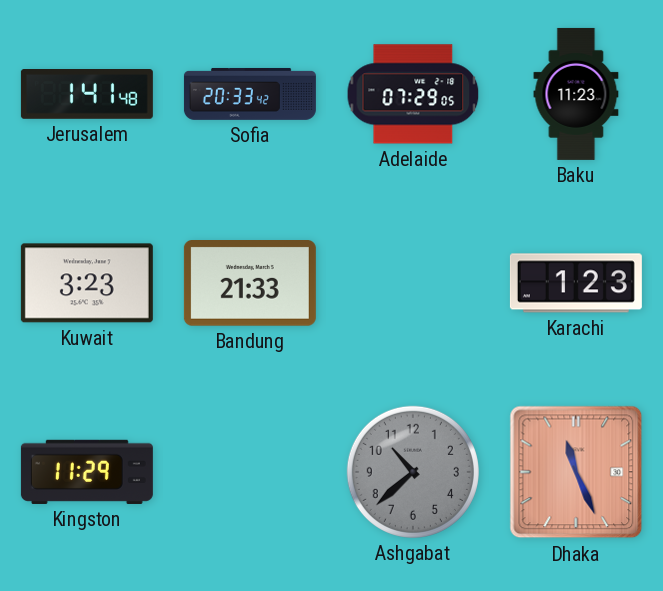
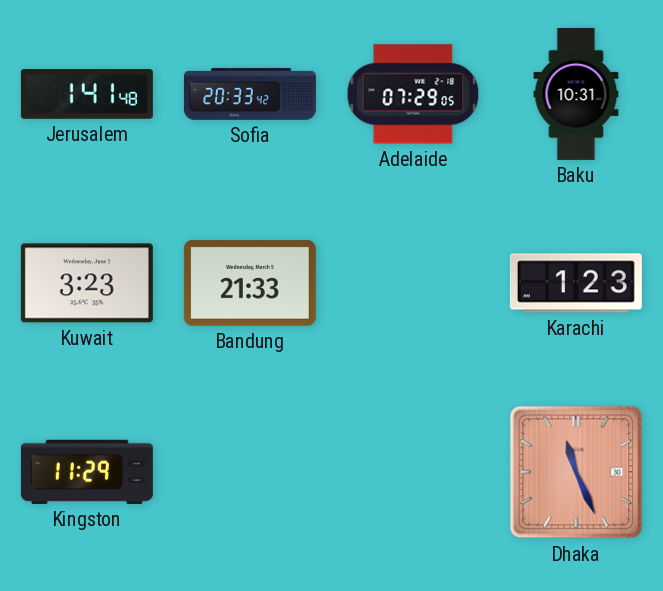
Baku: 11:23 -> 10:31
Ashgabat: 10:38 -> none
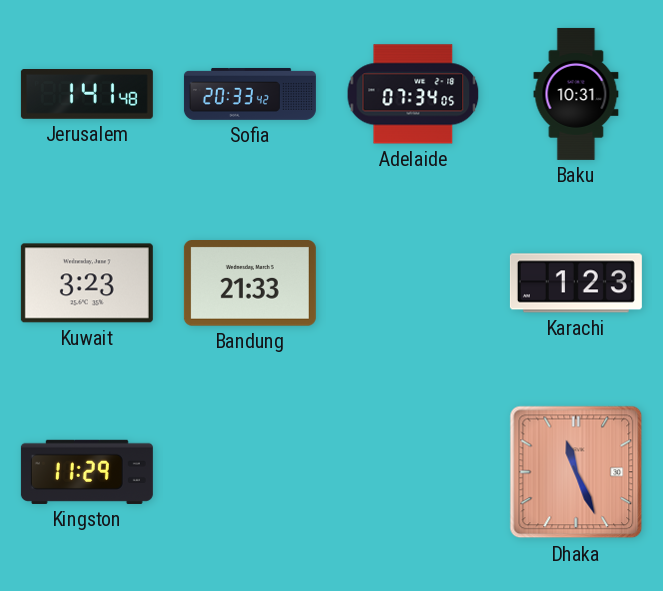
Adelaide: 07:29 -> 07:34
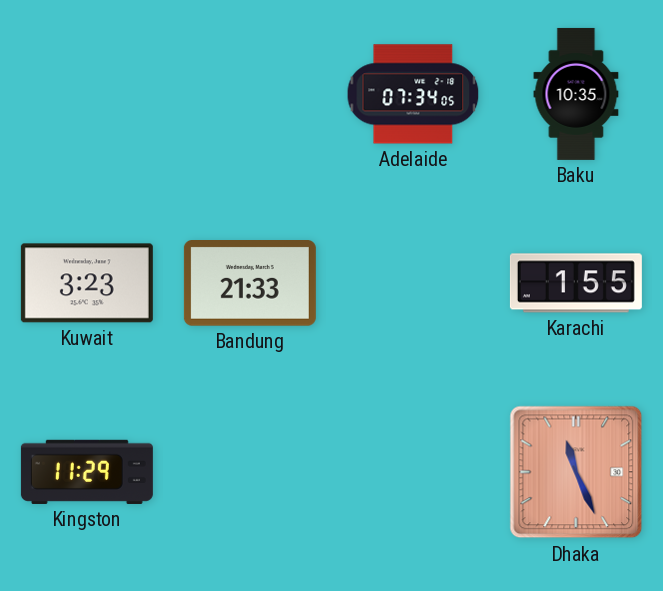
Jerusalem: 1:41 -> none
Sofia: 20:33 -> none
Baku: 10:31 -> 10:35
Karachi: 1:23 -> 1:55
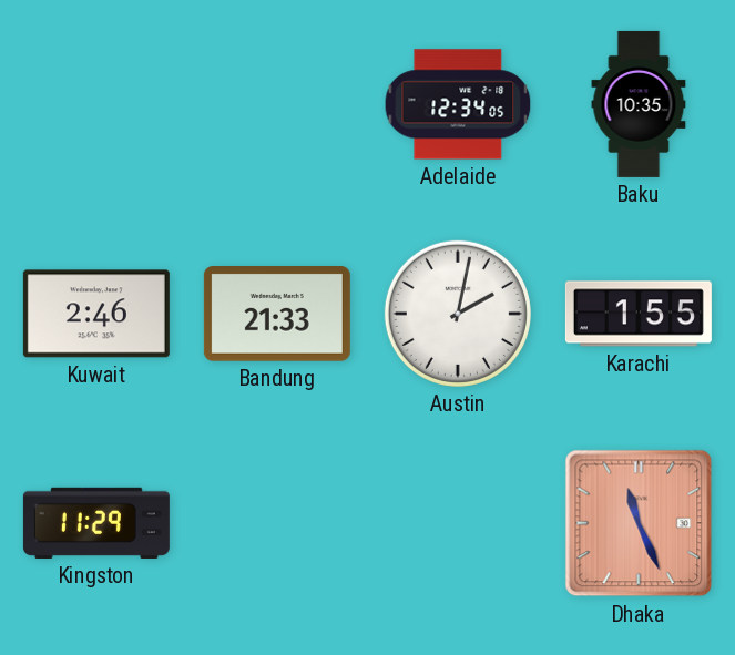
Adelaide: 07:34 -> 12:34
Kuwait: 3:23 -> 2:46
Austin: none -> 2:02
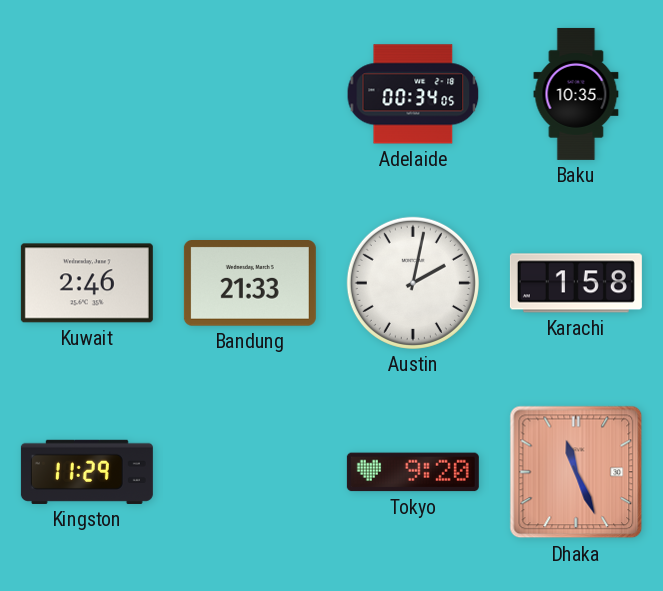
Adelaide: 12:34 -> 00:34
Karachi: 1:55 -> 1:58
Tokyo: none -> 9:20
